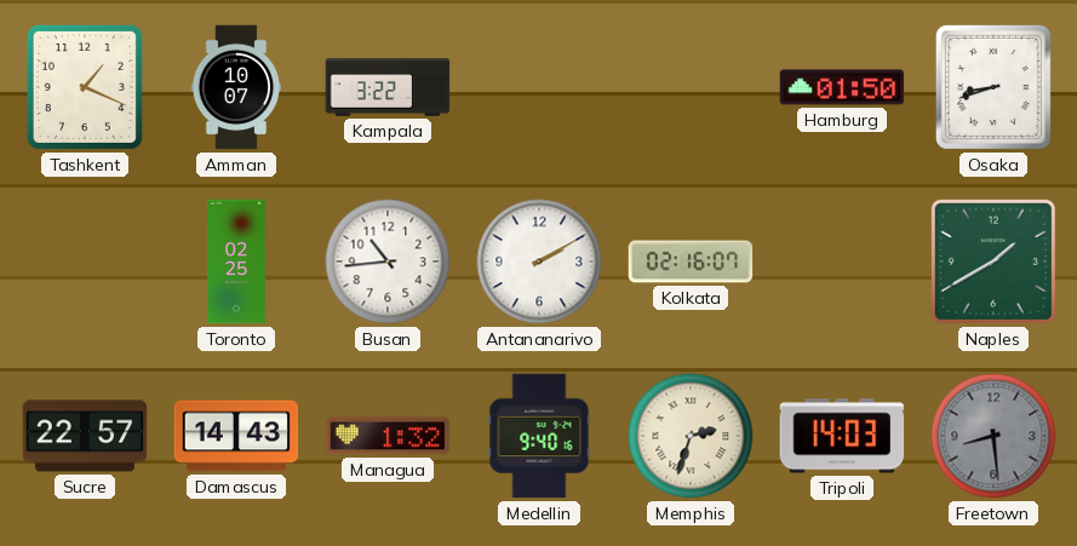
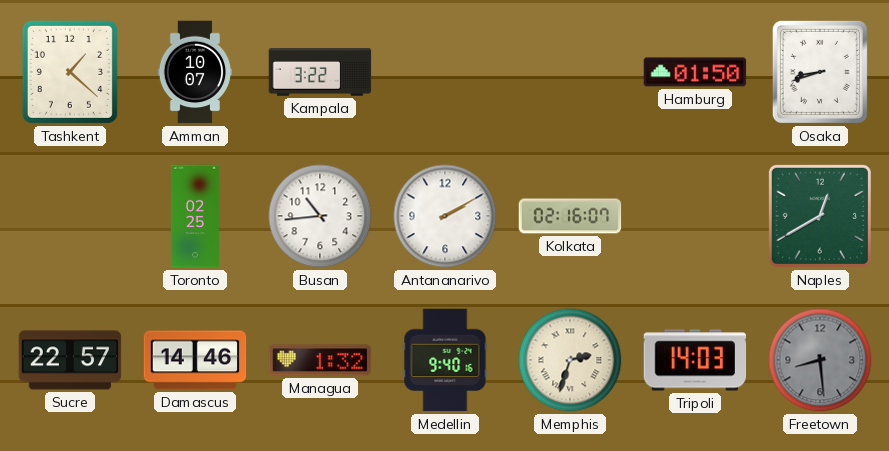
Tashkent: 1:19 -> 1:22
Naples: 1:40 -> 12:40
Damascus: 14:43 -> 14:46
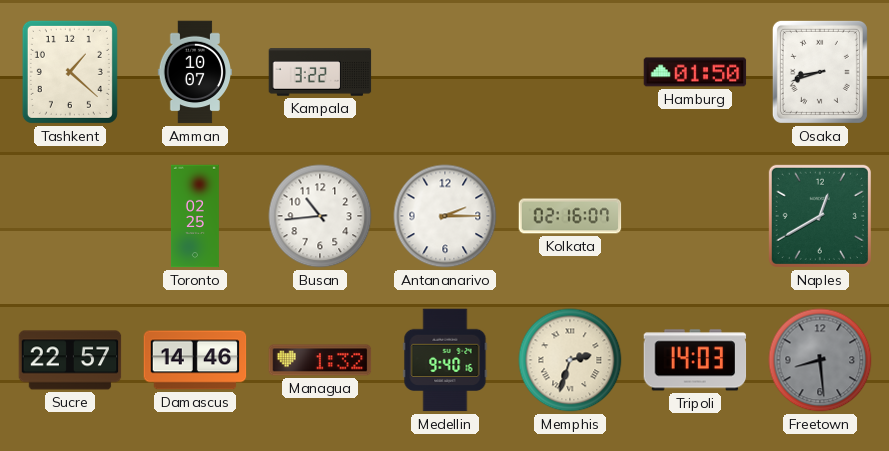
Antananarivo: 2:10 -> 2:15
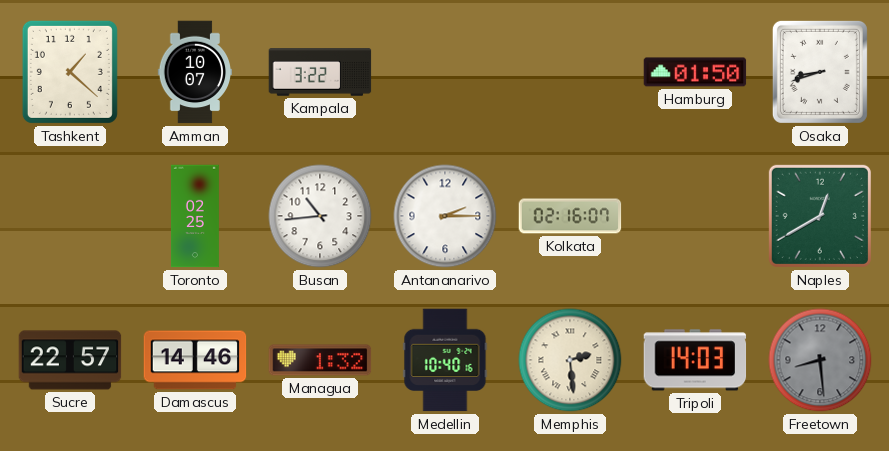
Medellin: 9:40 -> 10:40
Memphis: 2:33 -> 2:29
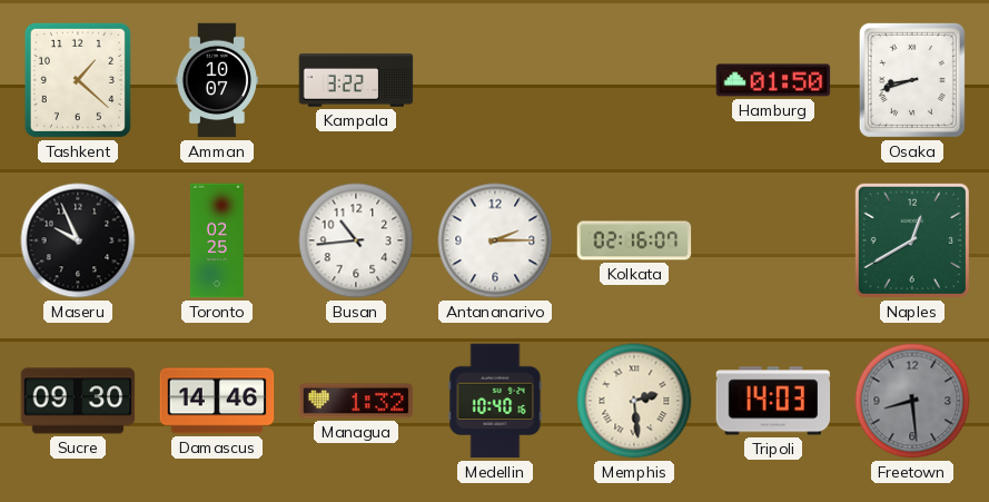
Maseru: none -> 9:56
Sucre: 22:57 -> 09:30
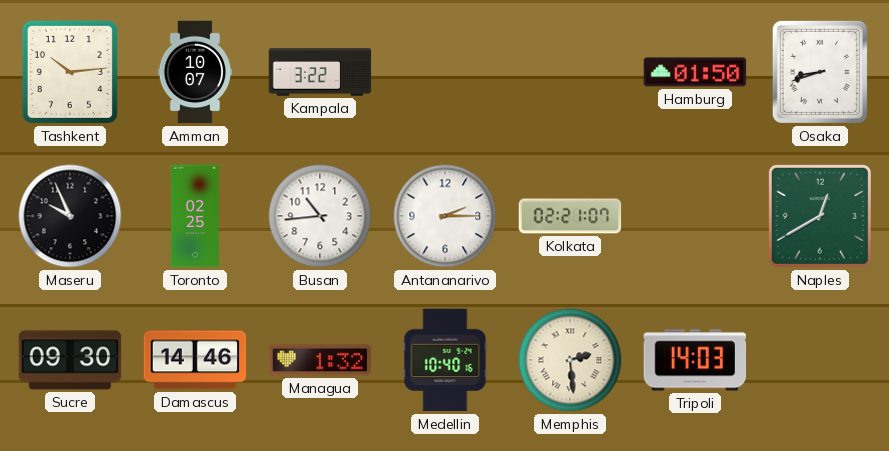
Tashkent: 1:22 -> 10:14
Kolkata: 02:16 -> 02:21
Freetown: 8:29 -> none
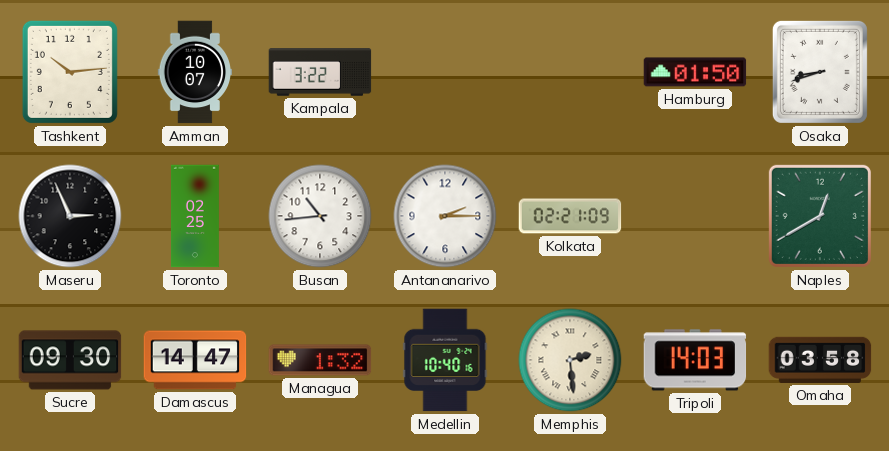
Maseru: 9:56 -> 2:56
Kolkata: 02:21:07 -> 02:21:09
Damascus: 14:46 -> 14:47
Omaha: none -> 03:58
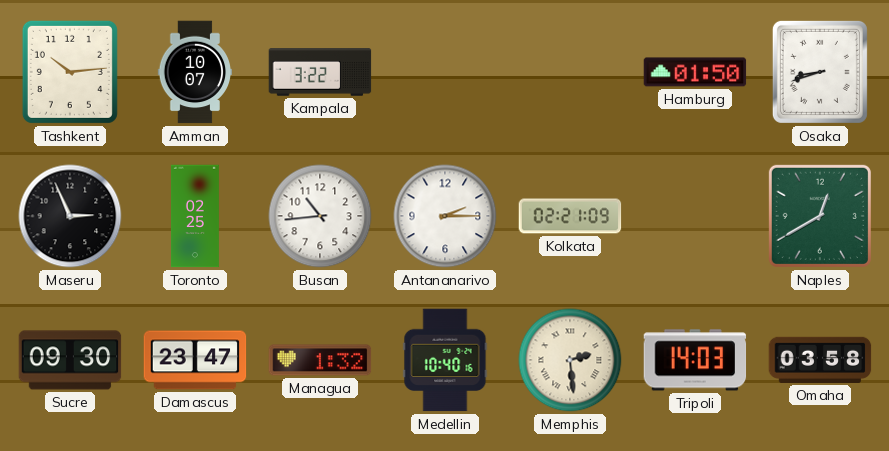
Damascus: 14:47 -> 23:47
